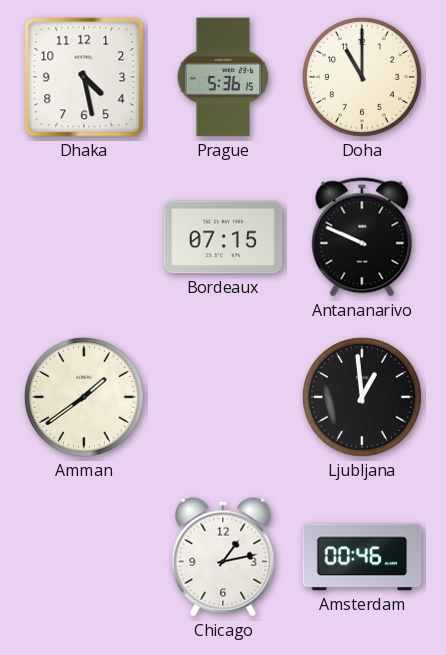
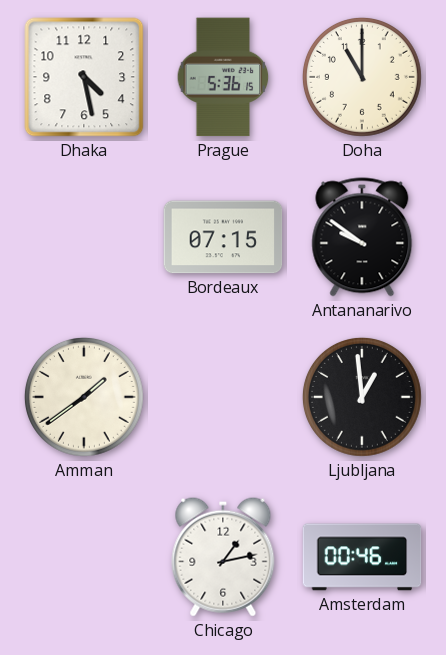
Antananarivo: 9:49 -> 9:51
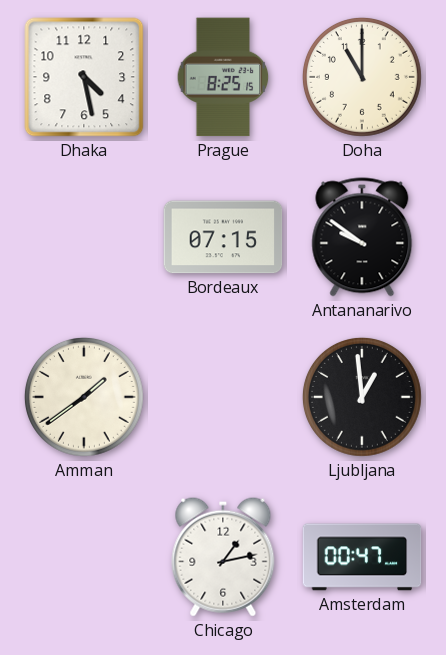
Prague: 5:36 -> 8:25
Amsterdam: 00:46 -> 00:47
